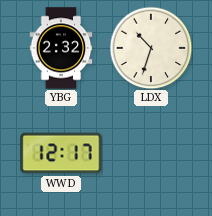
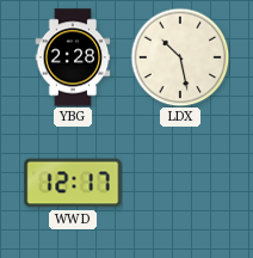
YBG: 2:32 -> 2:28
LDX: 10:33 -> 10:28
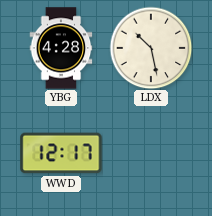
YBG: 2:28 -> 4:28
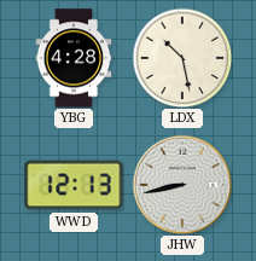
WWD: 12:17 -> 12:13
JHW: none -> 8:43
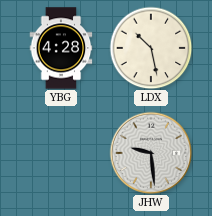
WWD: 12:13 -> none
JHW: 8:43 -> 9:29
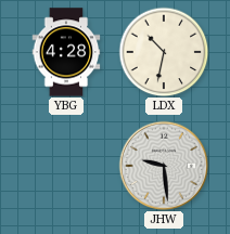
LDX: 10:28 -> 10:32
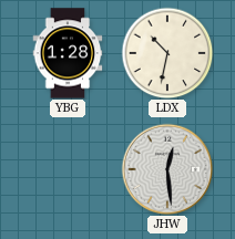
YBG: 4:28 -> 1:28
JHW: 9:29 -> 12:29
